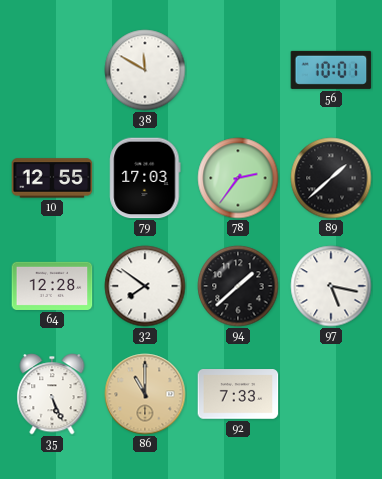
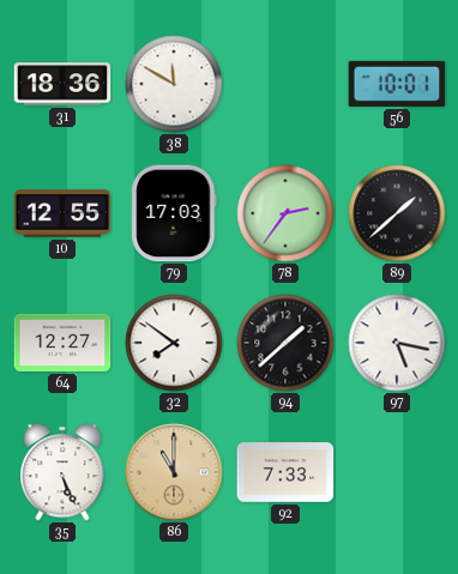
31: none -> 18:36
64: 12:28 -> 12:27
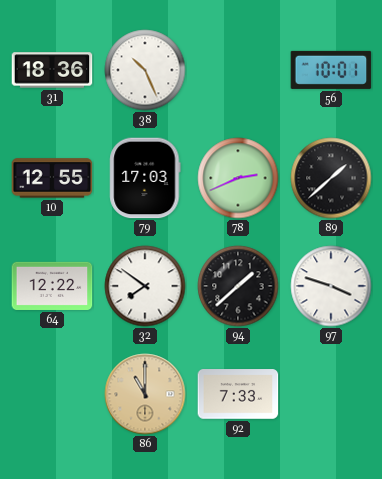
38: 11:50 -> 10:26
78: 2:36 -> 2:41
64: 12:27 -> 12:22
97: 5:17 -> 3:48
35: 5:26 -> none
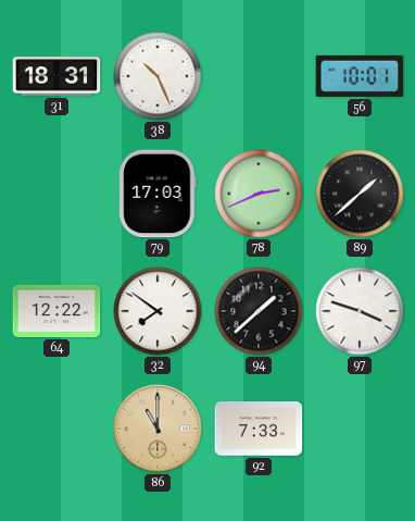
31: 18:36 -> 18:31
10: 12:55 -> none
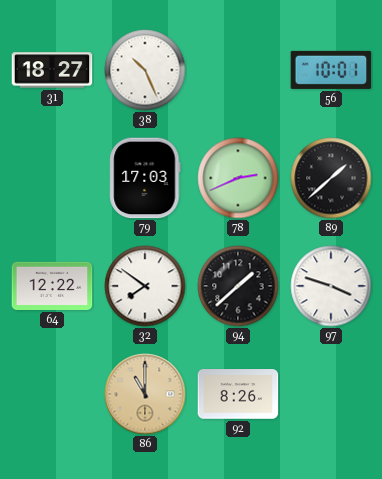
31: 18:31 -> 18:27
92: 7:33 -> 8:26
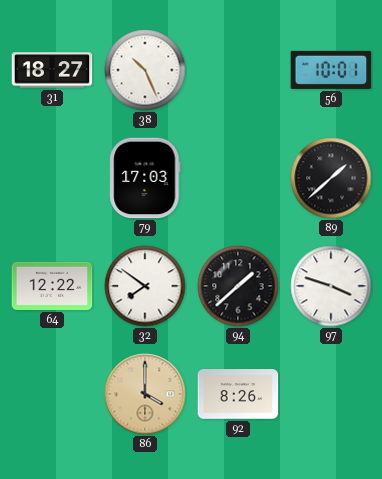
78: 2:41 -> none
86: 11:00 -> 4:00
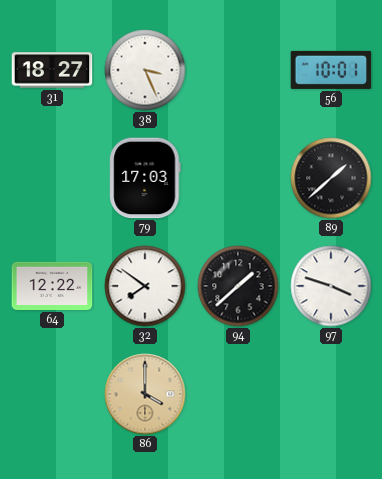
38: 10:26 -> 3:26
92: 8:26 -> none
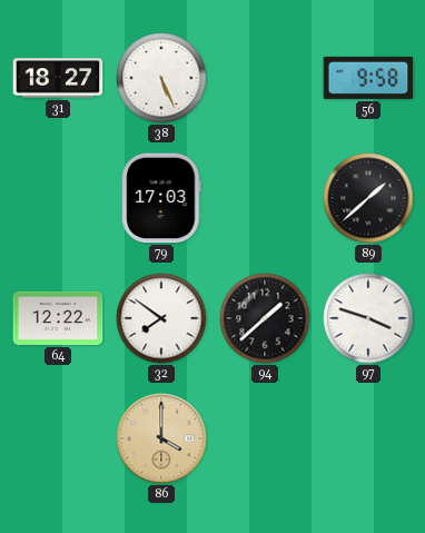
38: 3:26 -> 5:26
56: 10:01 -> 9:58
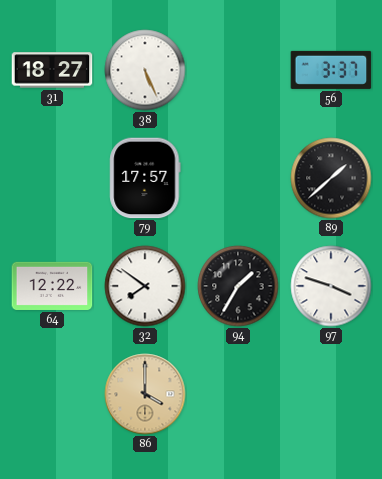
56: 9:58 -> 3:37
79: 17:03 -> 17:57
94: 1:38 -> 1:35
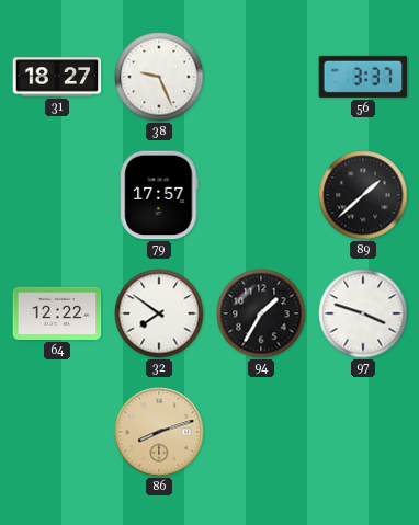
38: 5:26 -> 9:26
86: 4:00 -> 8:12
